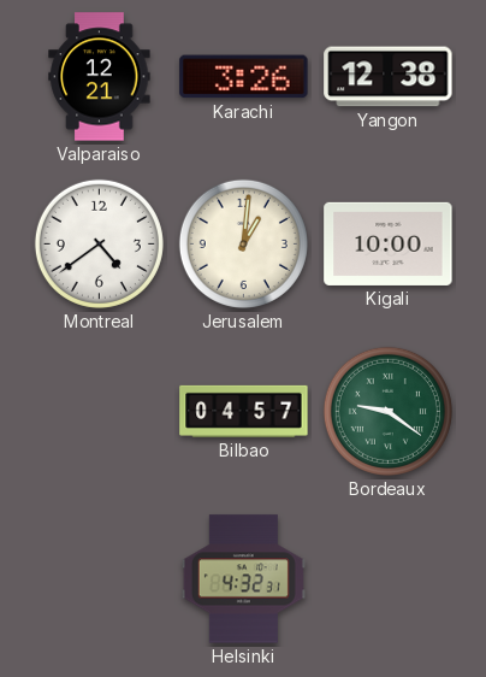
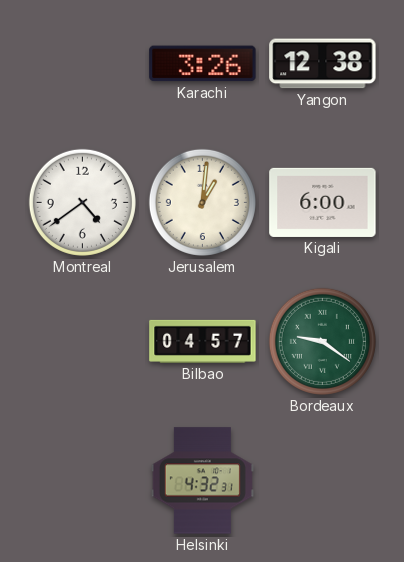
Valparaiso: 12:21 -> none
Kigali: 10:00 -> 6:00
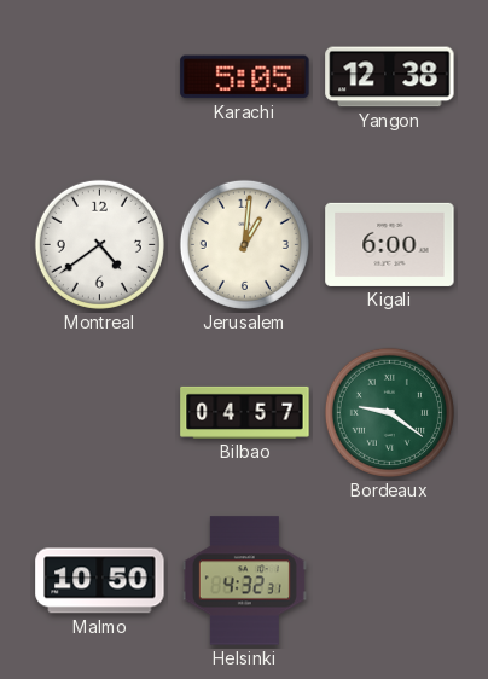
Karachi: 3:26 -> 5:05
Malmo: none -> 10:50
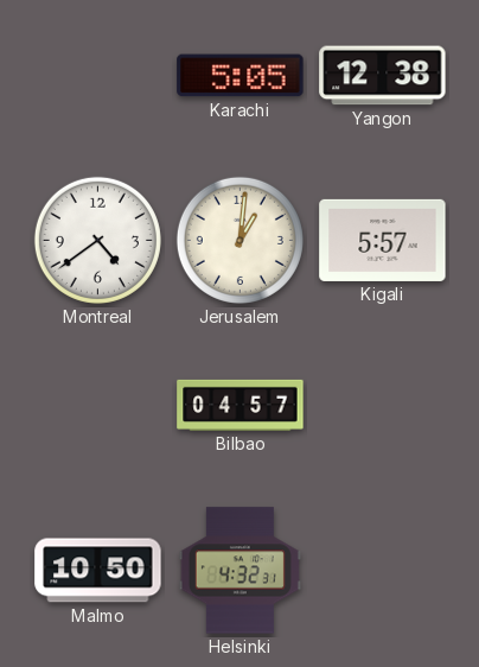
Kigali: 6:00 -> 5:57
Bordeaux: 9:21 -> none
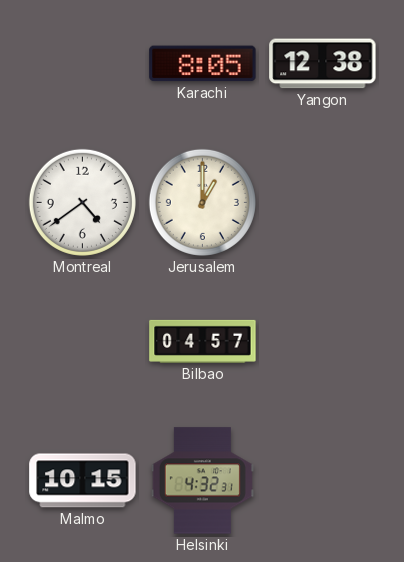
Karachi: 5:05 -> 8:05
Jerusalem: 1:01 -> 1:00
Kigali: 5:57 -> none
Malmo: 10:50 -> 10:15
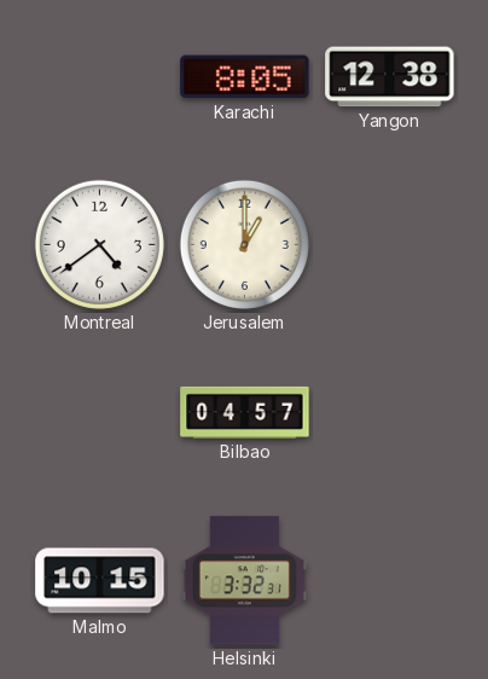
Helsinki: 4:32 -> 3:32
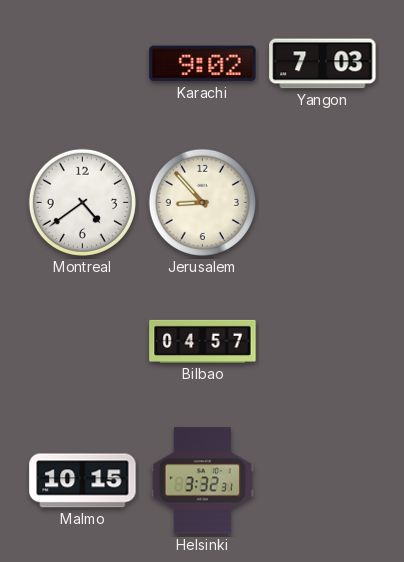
Karachi: 8:05 -> 9:02
Yangon: 12:38 -> 7:03
Jerusalem: 1:00 -> 8:53
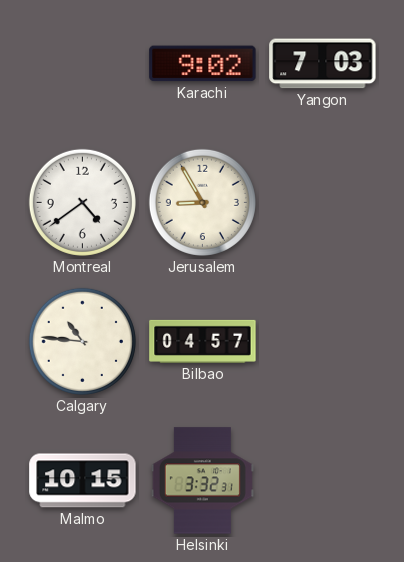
Jerusalem: 8:53 -> 8:55
Calgary: none -> 10:46
